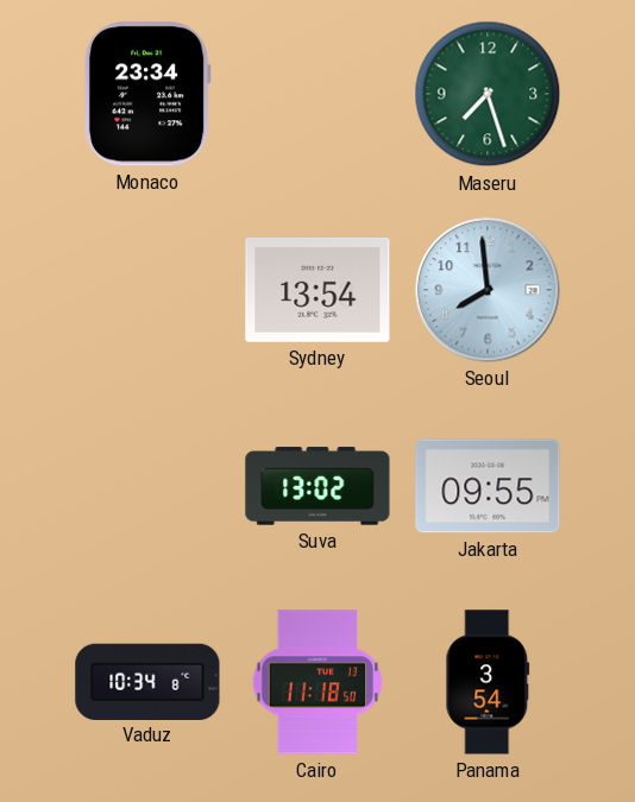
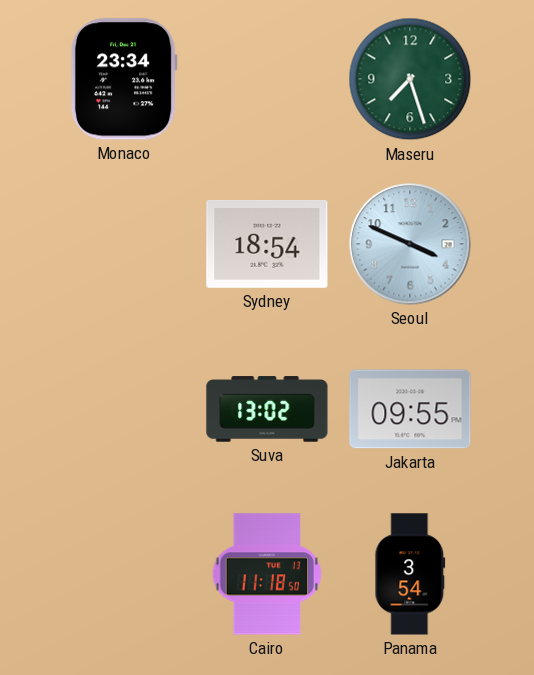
Sydney: 13:54 -> 18:54
Seoul: 7:59 -> 3:49
Vaduz: 10:34 -> none
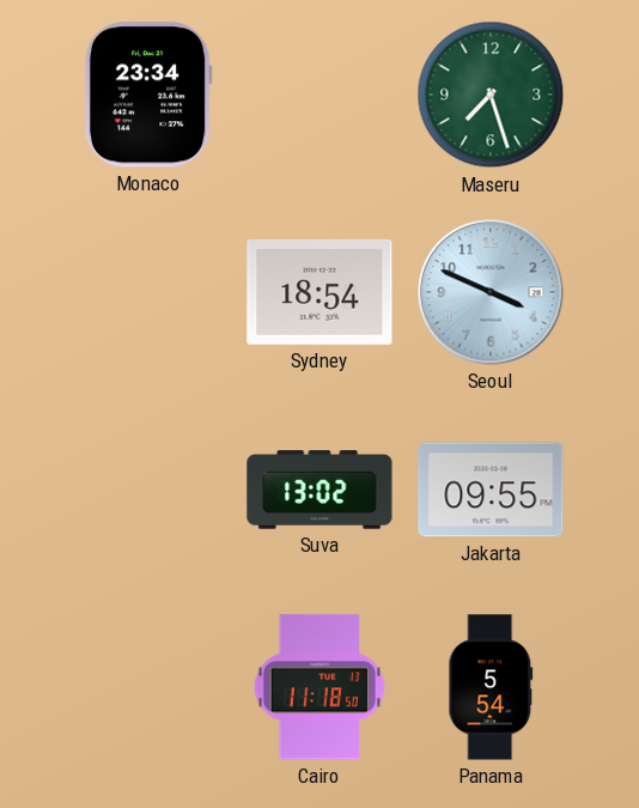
Panama: 3:54 -> 5:54
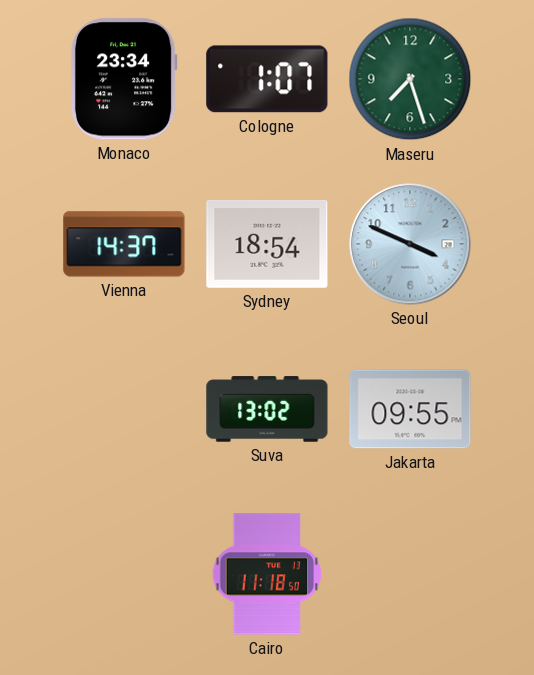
Cologne: none -> 1:07
Vienna: none -> 14:37
Panama: 5:54 -> none
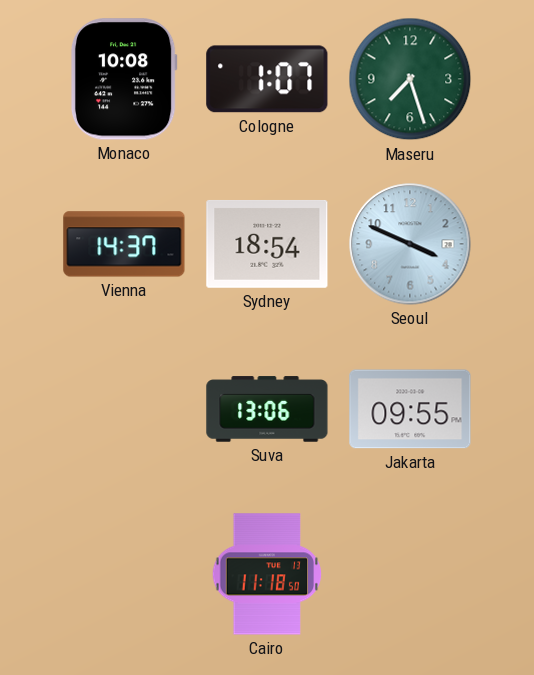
Monaco: 23:34 -> 10:08
Suva: 13:02 -> 13:06
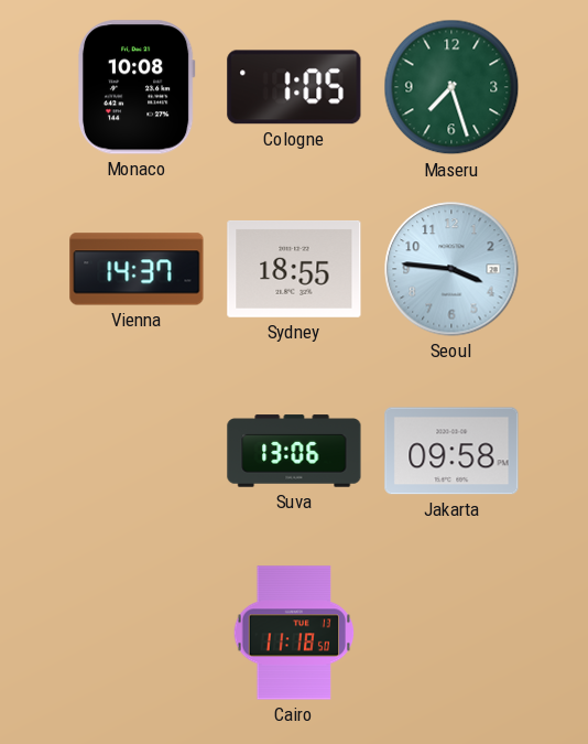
Cologne: 1:07 -> 1:05
Sydney: 18:54 -> 18:55
Seoul: 3:49 -> 3:46
Jakarta: 09:55 -> 09:58
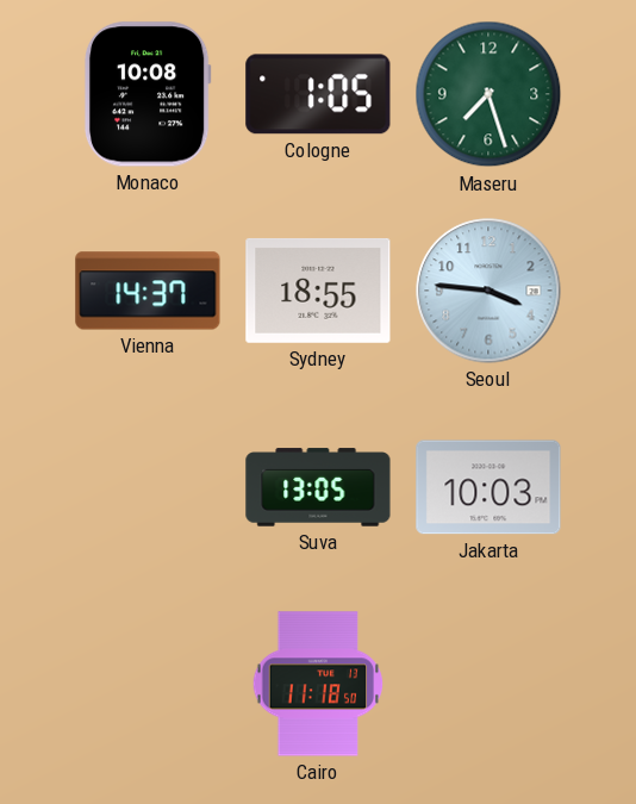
Suva: 13:06 -> 13:05
Jakarta: 09:58 -> 10:03
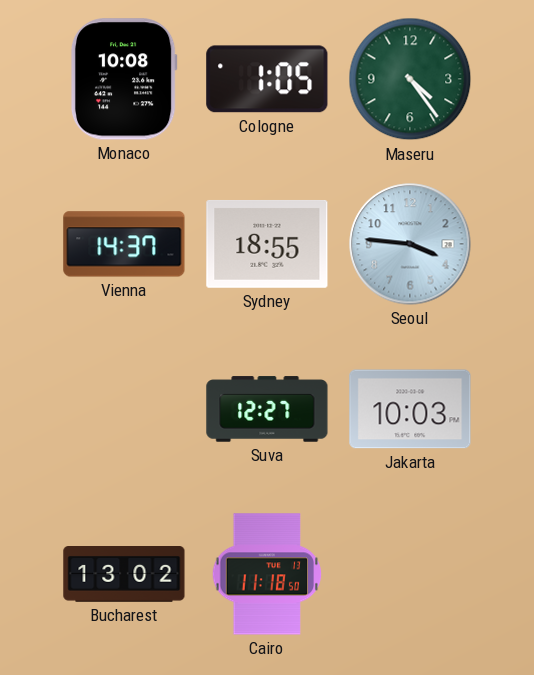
Maseru: 7:27 -> 4:24
Suva: 13:05 -> 12:27
Bucharest: none -> 13:02
